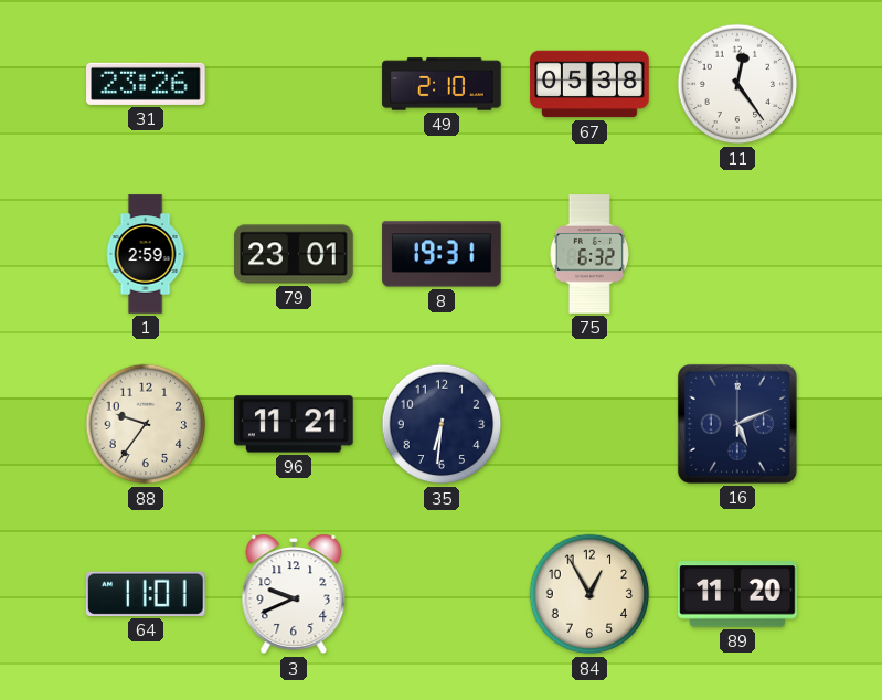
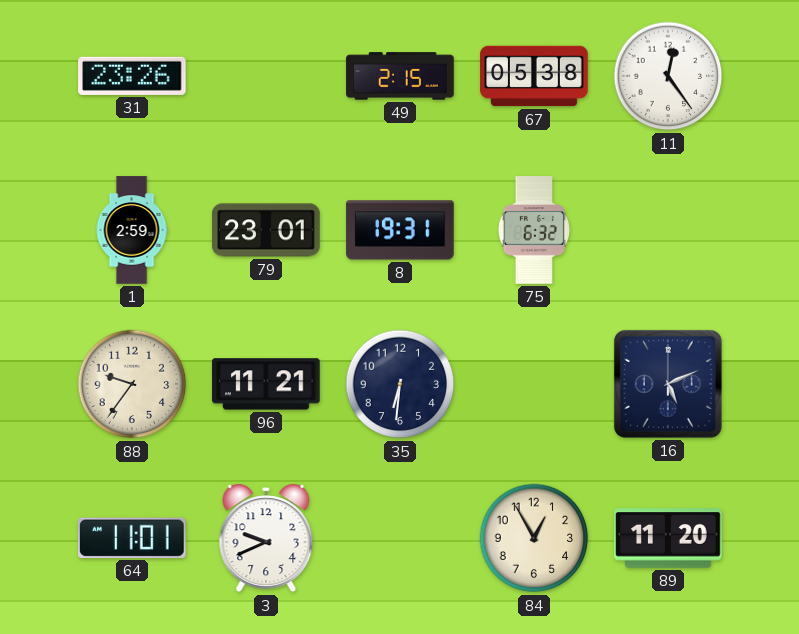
49: 2:10 -> 2:15
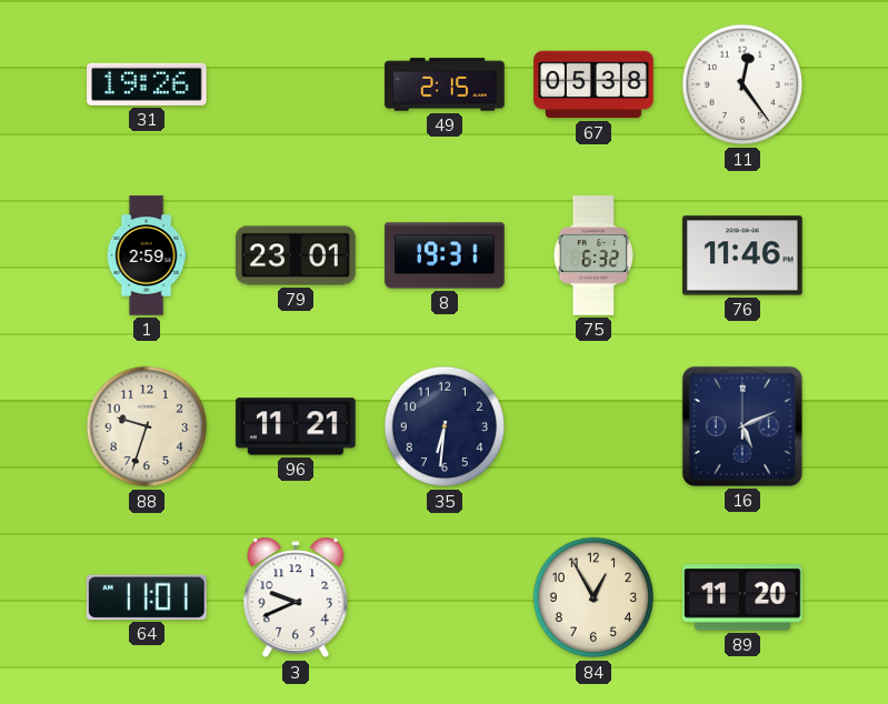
31: 23:26 -> 19:26
76: none -> 11:46
88: 9:36 -> 9:33
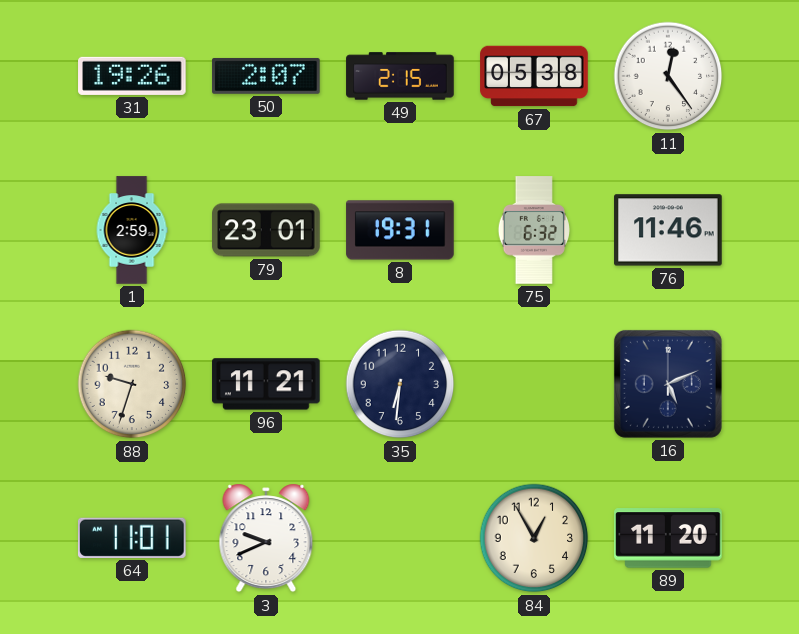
50: none -> 2:07
